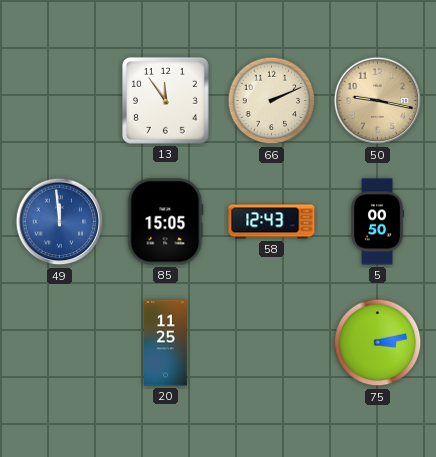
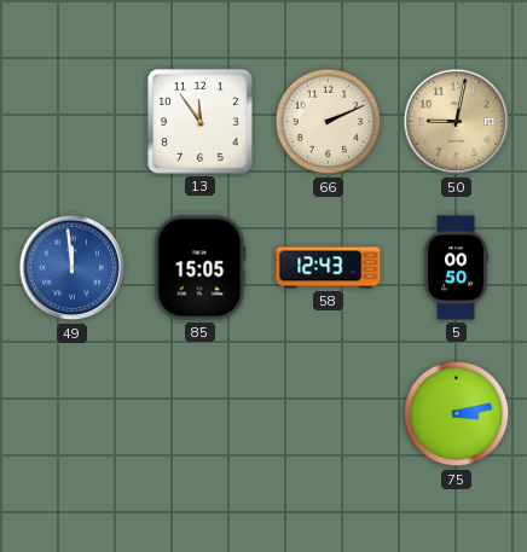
50: 9:17 -> 9:02
20: 11:25 -> none
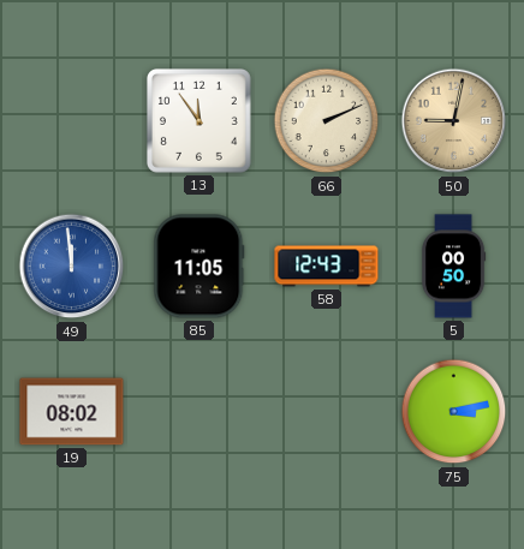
85: 15:05 -> 11:05
19: none -> 08:02
